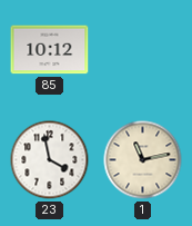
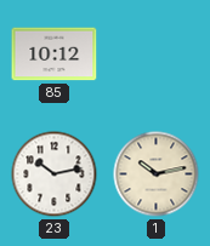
23: 3:58 -> 10:13
1: 11:13 -> 10:13
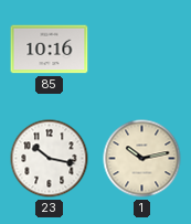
85: 10:12 -> 10:16
23: 10:13 -> 10:17
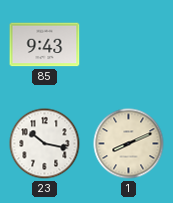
85: 10:16 -> 9:43
1: 10:13 -> 8:11
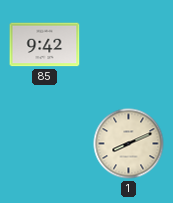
85: 9:43 -> 9:42
23: 10:17 -> none
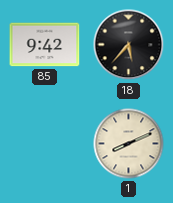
18: none -> 5:37
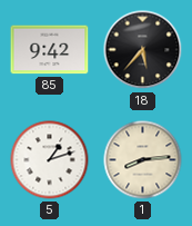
5: none -> 1:12
1: 8:11 -> 8:14
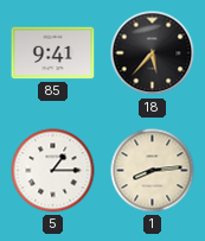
85: 9:42 -> 9:41
5: 1:12 -> 1:15
